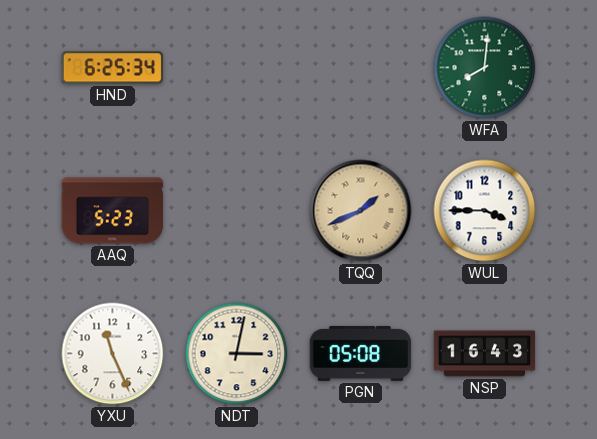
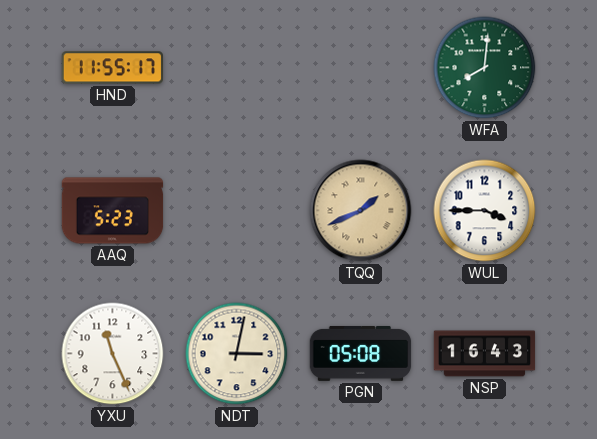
HND: 6:25 -> 11:55
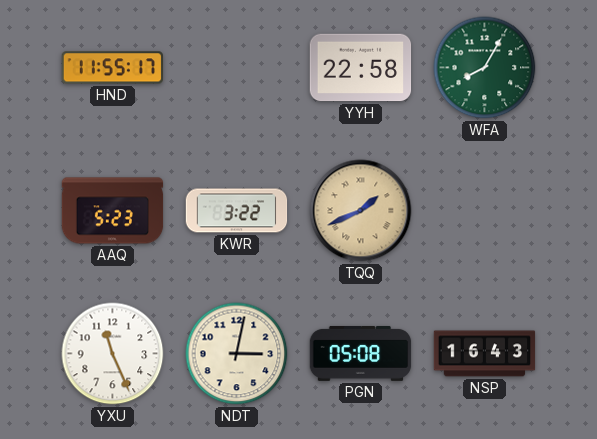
YYH: none -> 22:58
WFA: 8:01 -> 8:05
KWR: none -> 3:22
WUL: 3:45 -> none
